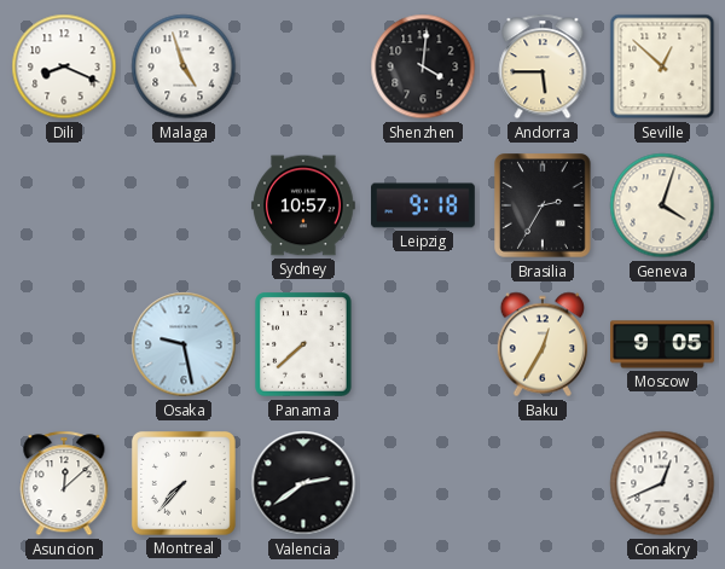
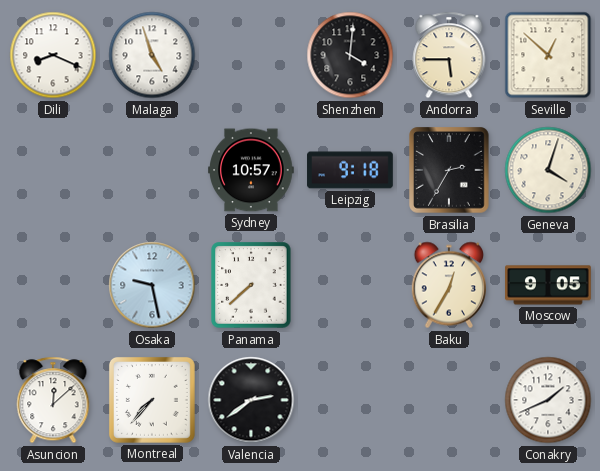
Conakry: 12:41 -> 1:41
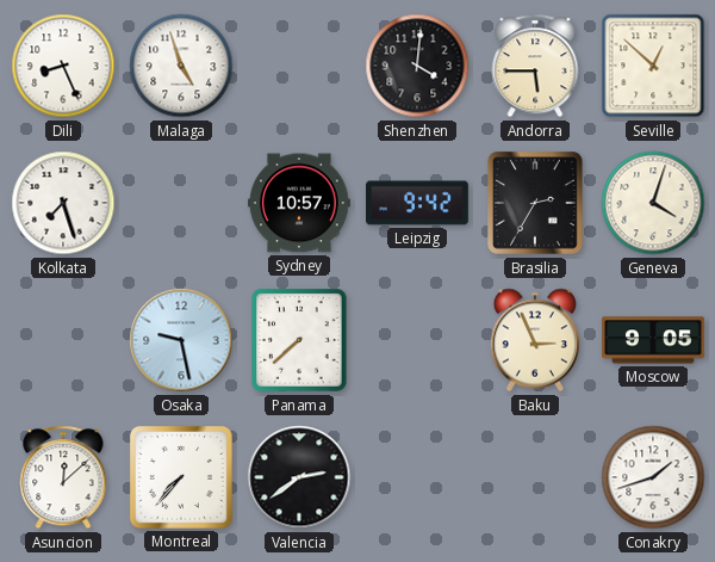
Dili: 8:19 -> 8:26
Kolkata: none -> 7:27
Leipzig: 9:18 -> 9:42
Baku: 12:35 -> 2:56
Conakry: 1:41 -> 1:42
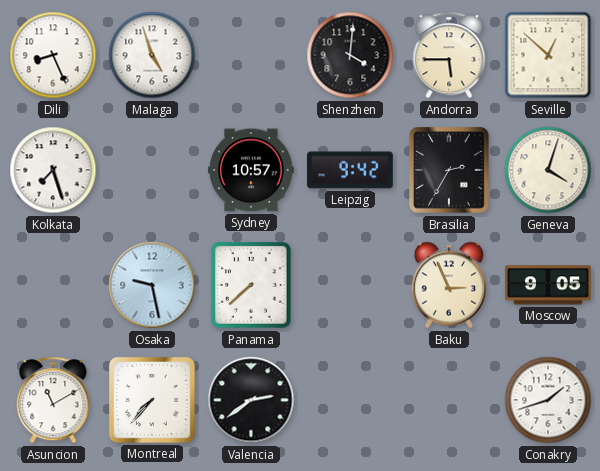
Asuncion: 12:08 -> 11:10
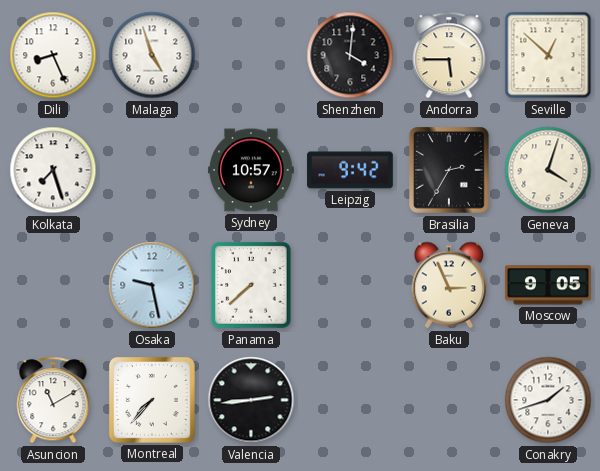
Valencia: 2:39 -> 2:44
